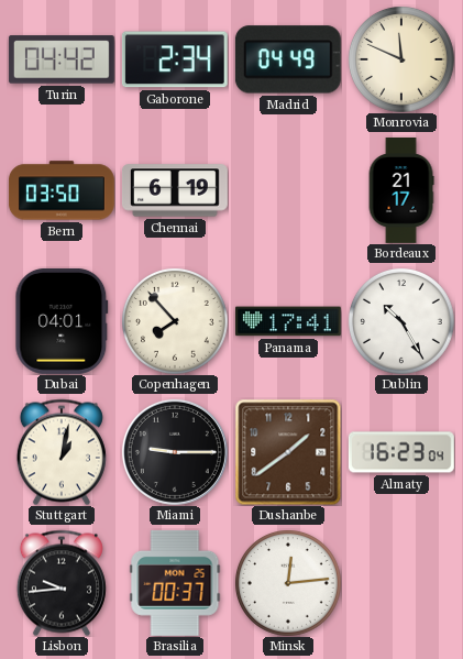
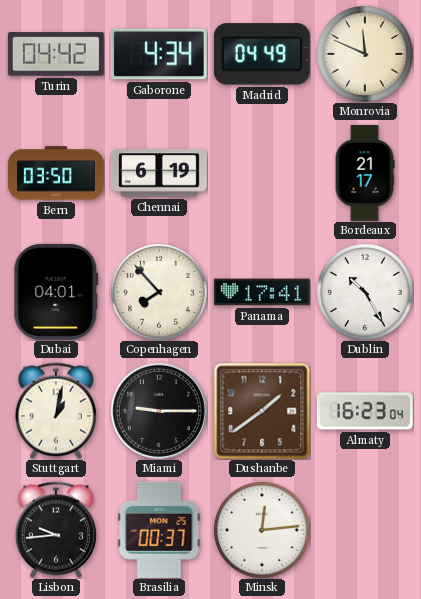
Gaborone: 2:34 -> 4:34
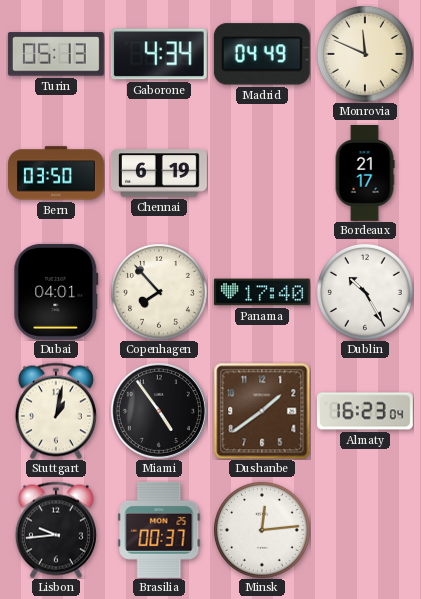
Turin: 04:42 -> 05:13
Panama: 17:41 -> 17:40
Miami: 9:15 -> 4:54
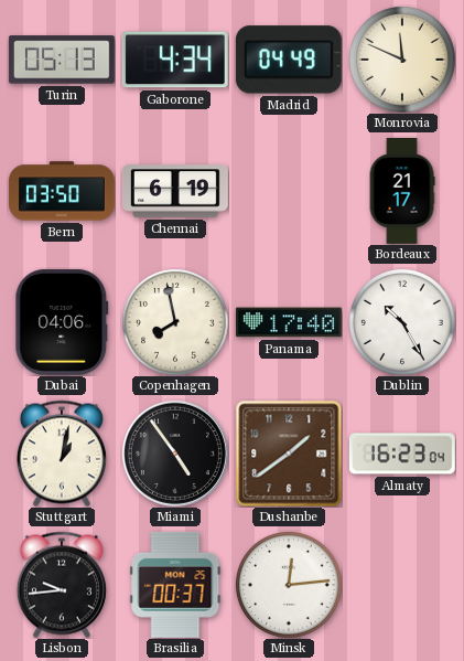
Dubai: 04:01 -> 04:06
Copenhagen: 7:53 -> 7:58
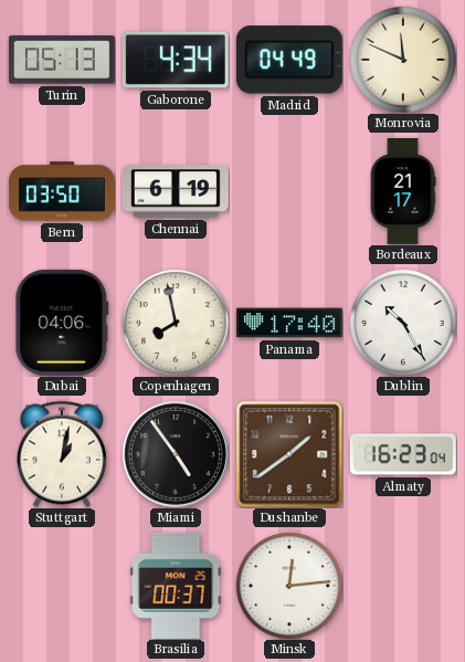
Lisbon: 9:44 -> none
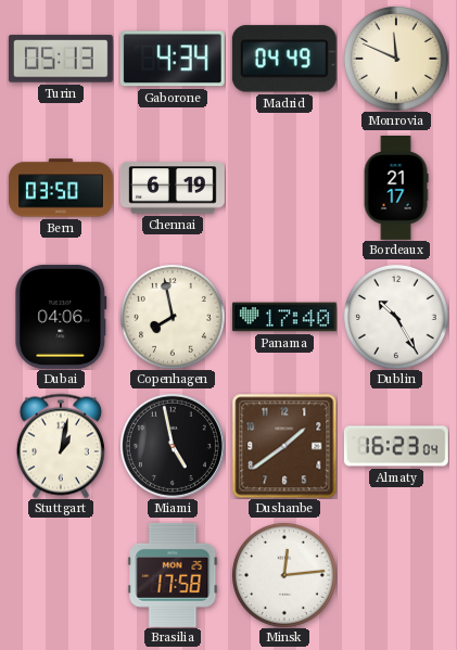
Miami: 4:54 -> 4:58
Brasilia: 00:37 -> 17:58
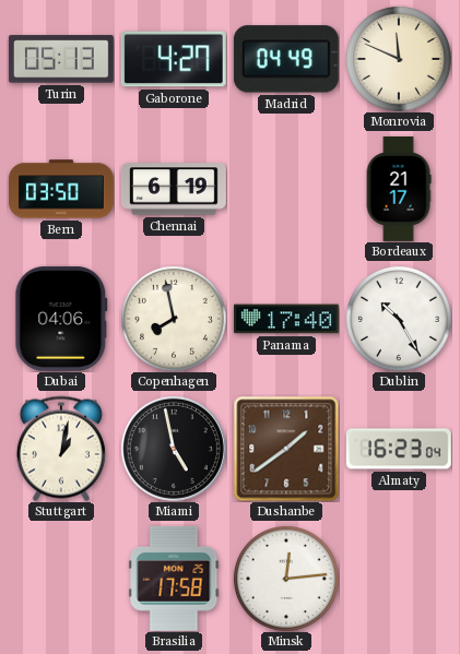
Gaborone: 4:34 -> 4:27
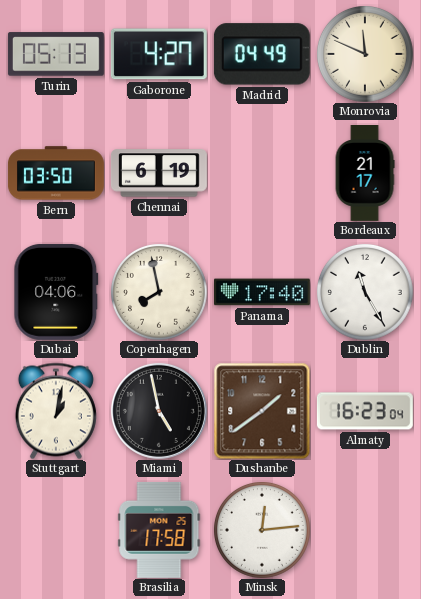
Dublin: 10:25 -> 11:25
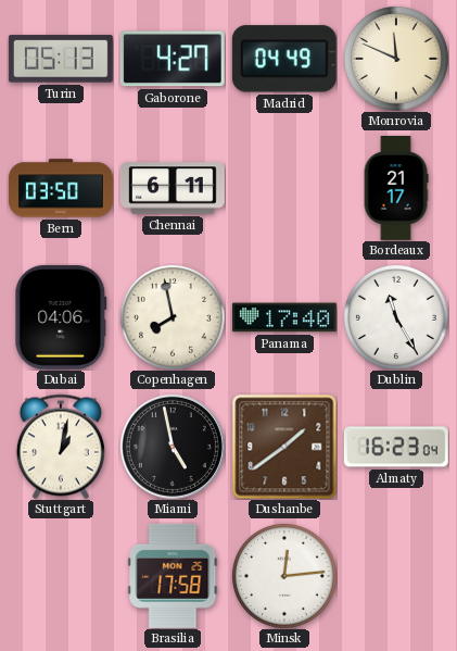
Chennai: 6:19 -> 6:11
